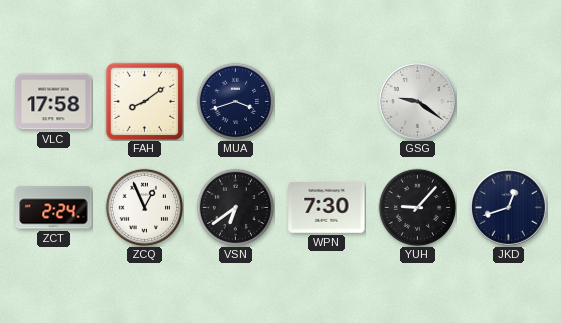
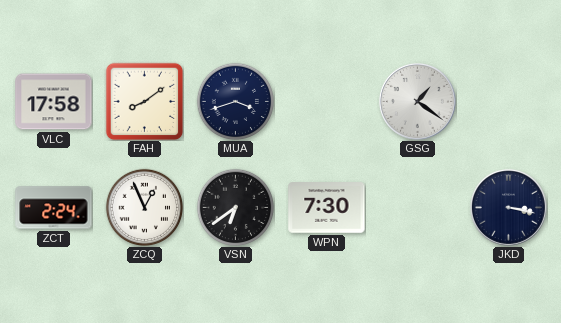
GSG: 9:21 -> 1:21
YUH: 9:07 -> none
JKD: 12:42 -> 3:17
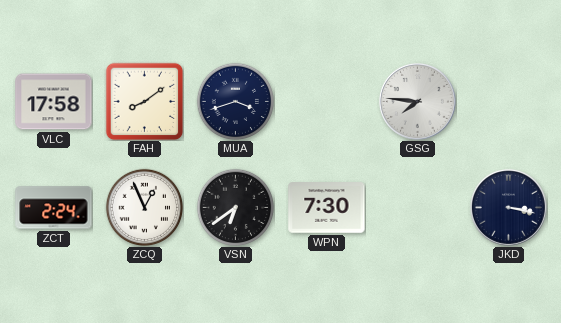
GSG: 1:21 -> 7:46
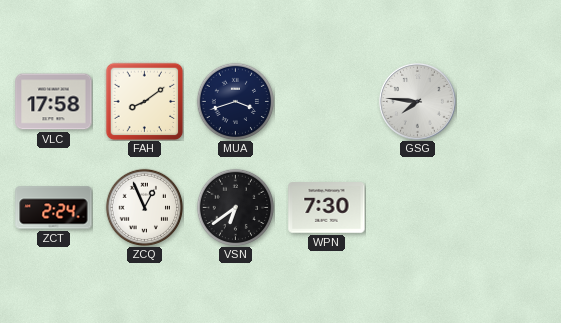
JKD: 3:17 -> none
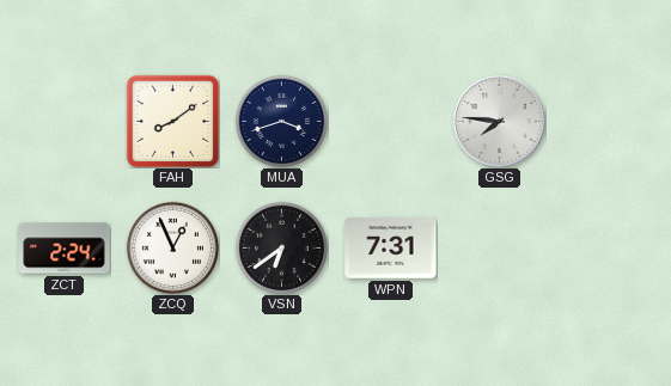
VLC: 17:58 -> none
WPN: 7:30 -> 7:31
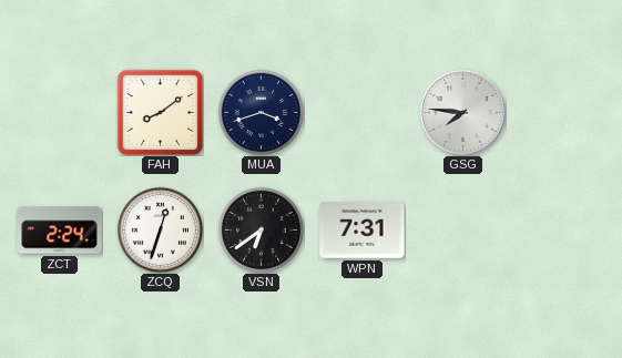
ZCQ: 12:56 -> 12:33
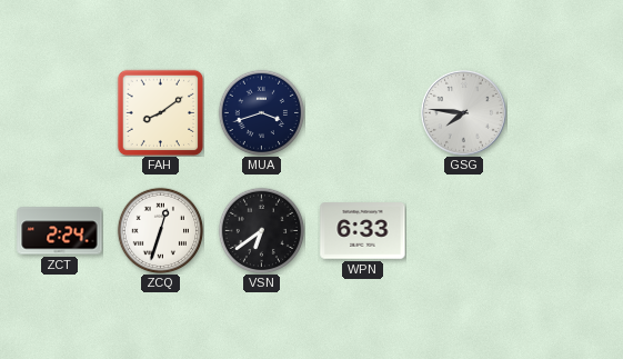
WPN: 7:31 -> 6:33
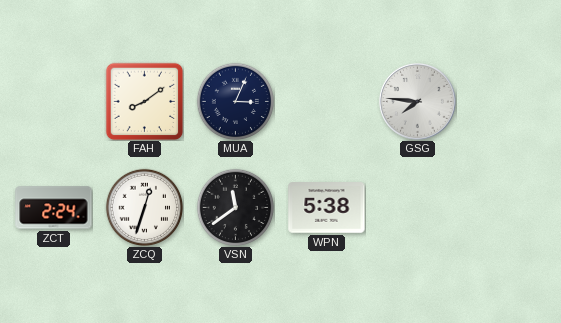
MUA: 3:42 -> 3:04
VSN: 6:39 -> 11:39
WPN: 6:33 -> 5:38
